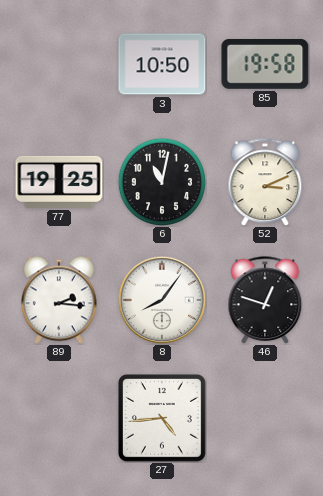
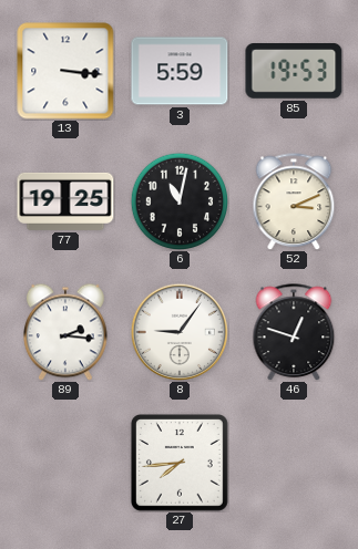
13: none -> 3:16
3: 10:50 -> 5:59
85: 19:58 -> 19:53
8: 8:06 -> 9:06
27: 4:44 -> 7:44
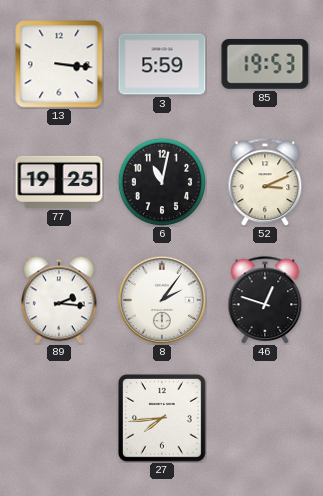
8: 9:06 -> 2:06
